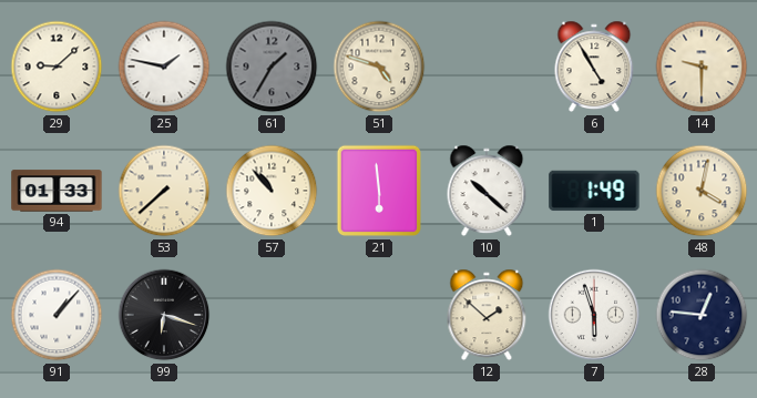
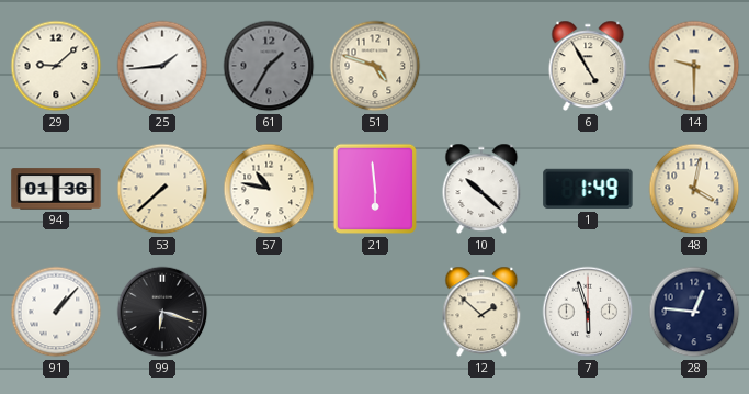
25: 1:47 -> 1:44
94: 01:33 -> 01:36
57: 10:53 -> 10:47
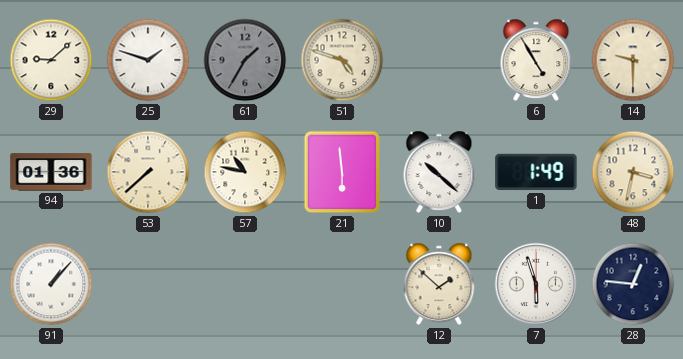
25: 1:44 -> 1:48
48: 4:02 -> 3:32
99: 6:18 -> none
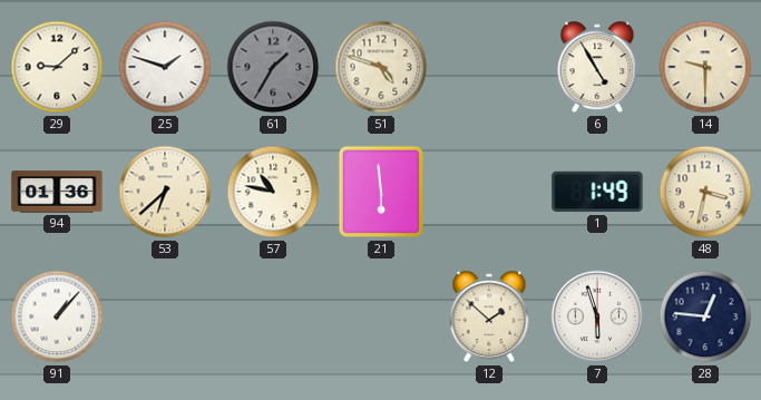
53: 7:38 -> 6:38
10: 10:22 -> none
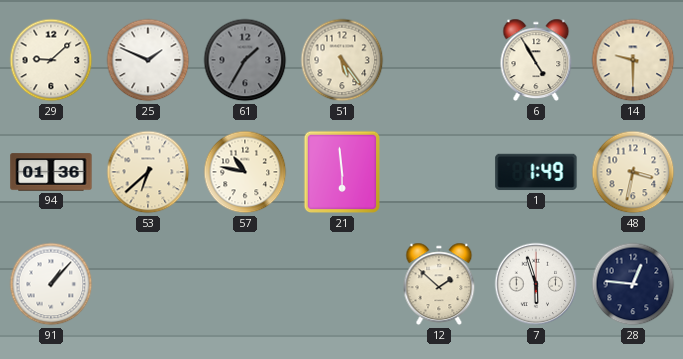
25: 1:48 -> 1:49
51: 4:48 -> 5:24
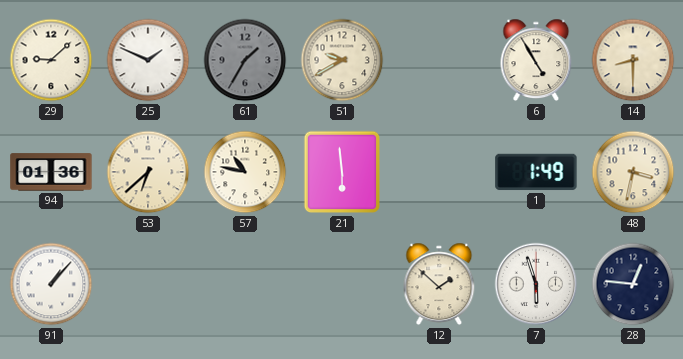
51: 5:24 -> 9:40
14: 9:30 -> 8:30
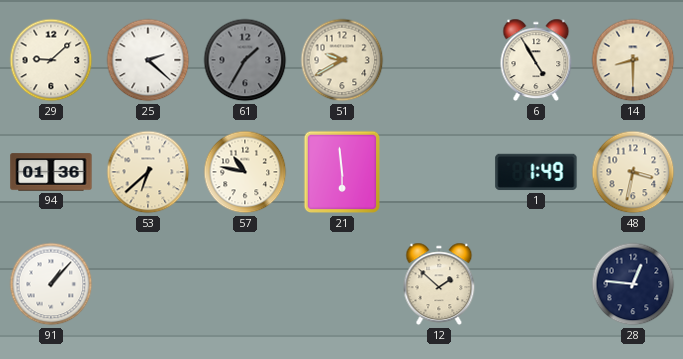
25: 1:49 -> 2:22
7: 5:57 -> none
